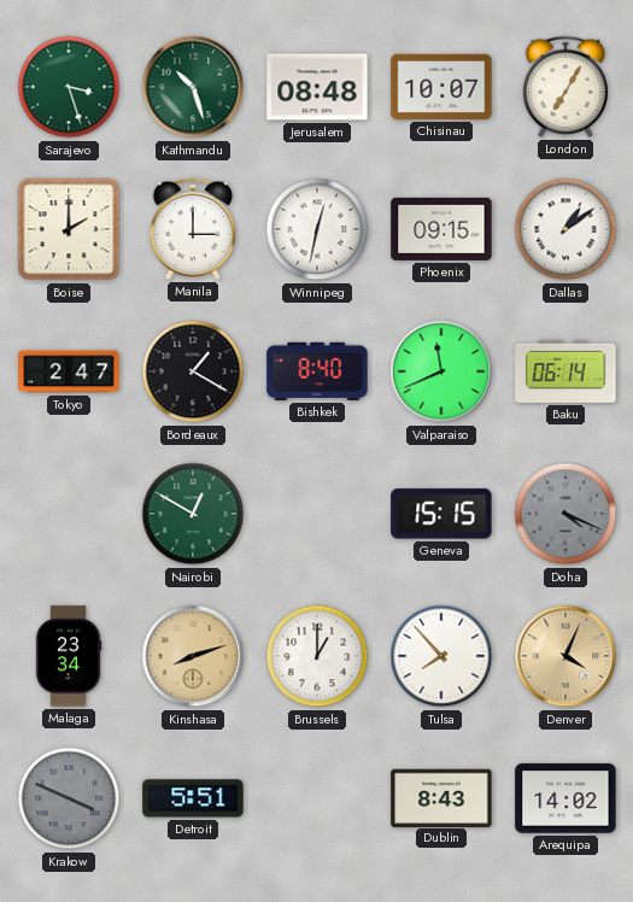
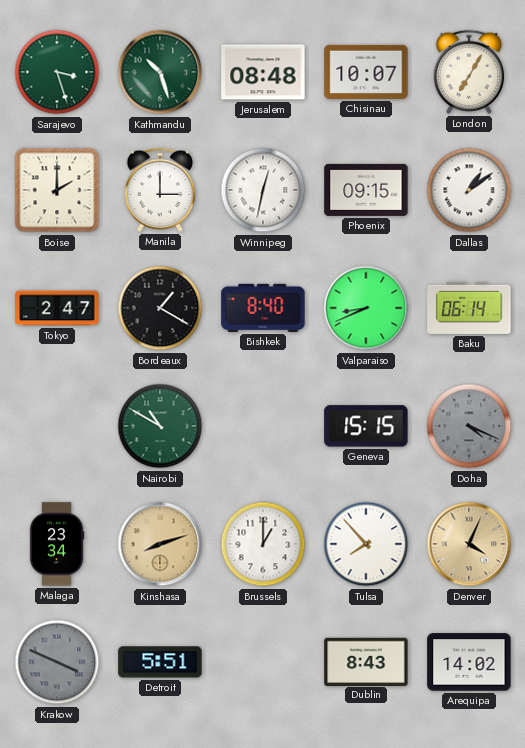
Valparaiso: 11:41 -> 8:41
Nairobi: 12:50 -> 10:50
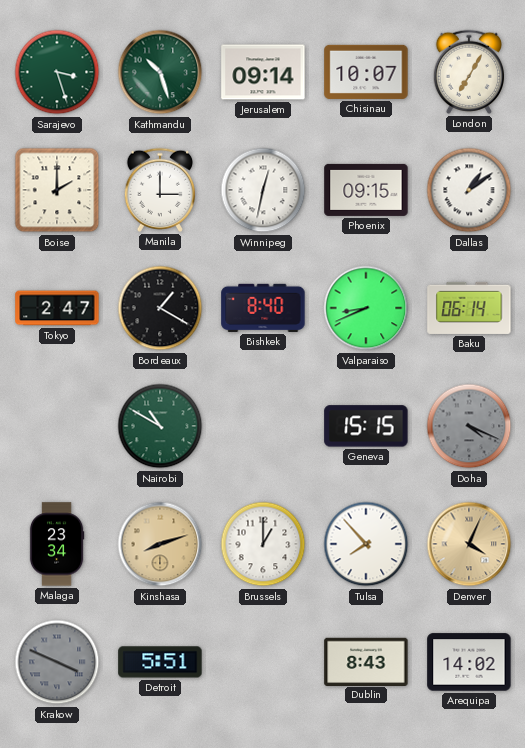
Jerusalem: 08:48 -> 09:14
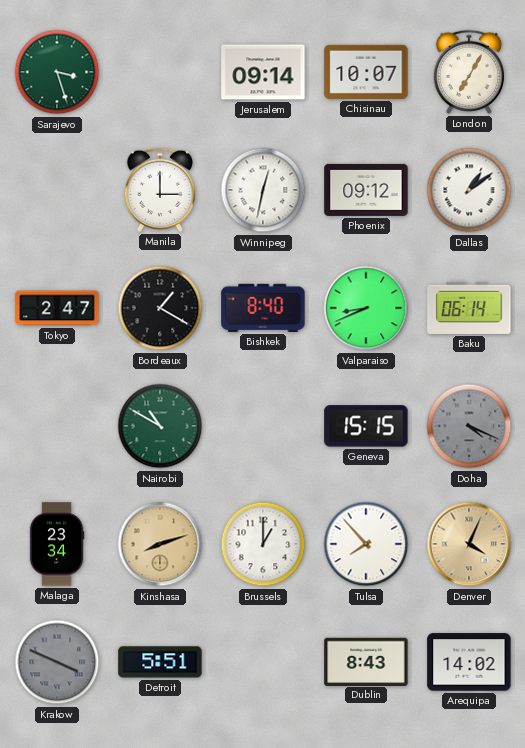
Kathmandu: 10:27 -> none
Boise: 2:00 -> none
Phoenix: 09:15 -> 09:12
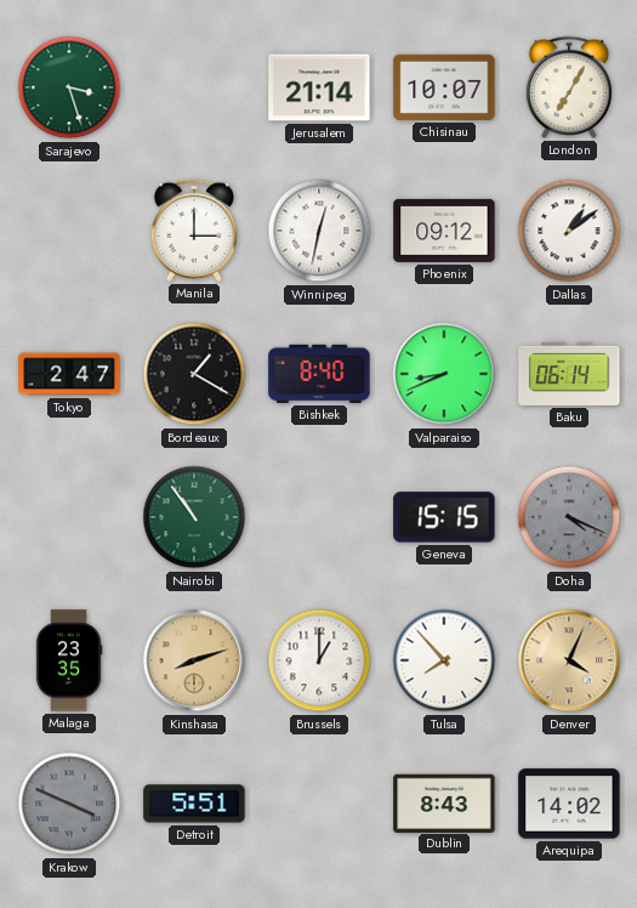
Jerusalem: 09:14 -> 21:14
Nairobi: 10:50 -> 10:54
Malaga: 23:34 -> 23:35
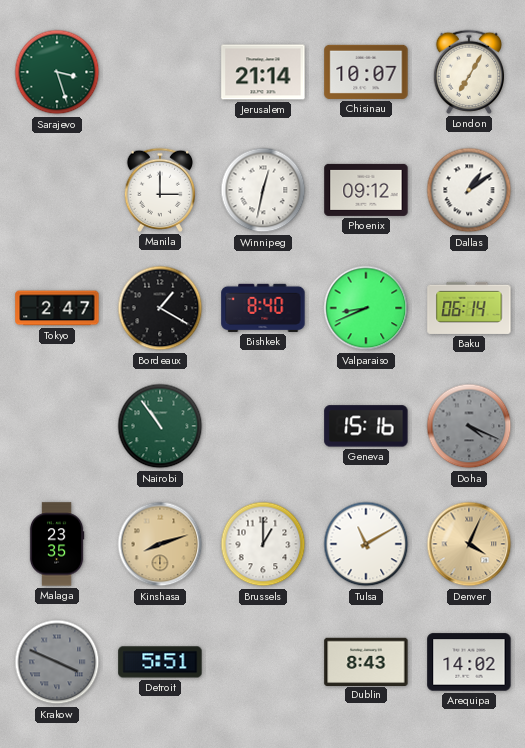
Geneva: 15:15 -> 15:16
Tulsa: 7:53 -> 11:10
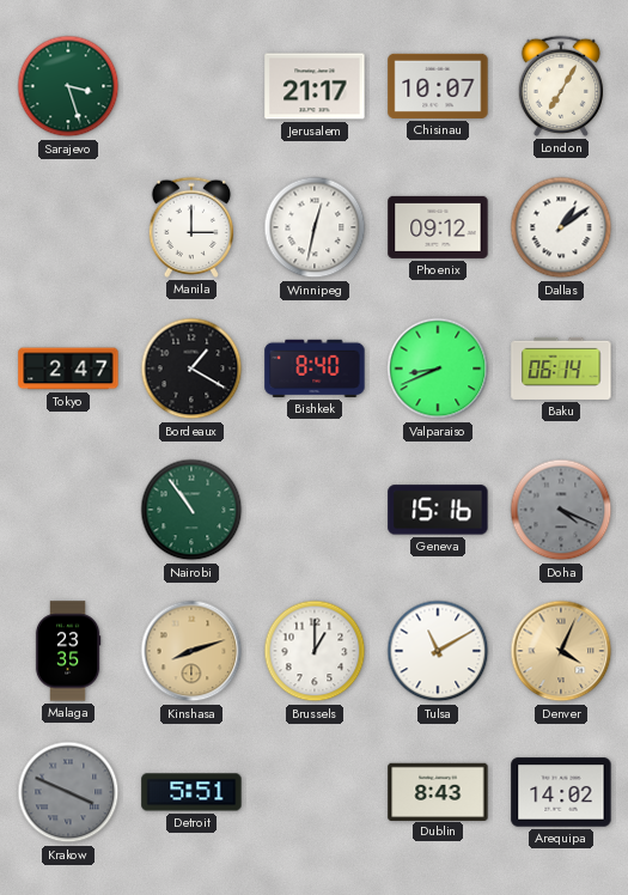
Jerusalem: 21:14 -> 21:17
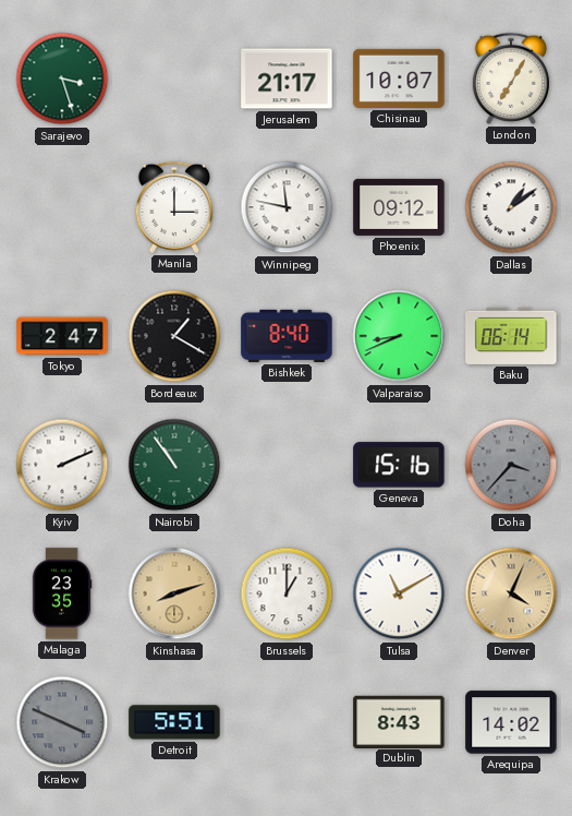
Winnipeg: 12:32 -> 11:47
Kyiv: none -> 2:11
Doha: 4:19 -> 3:37
